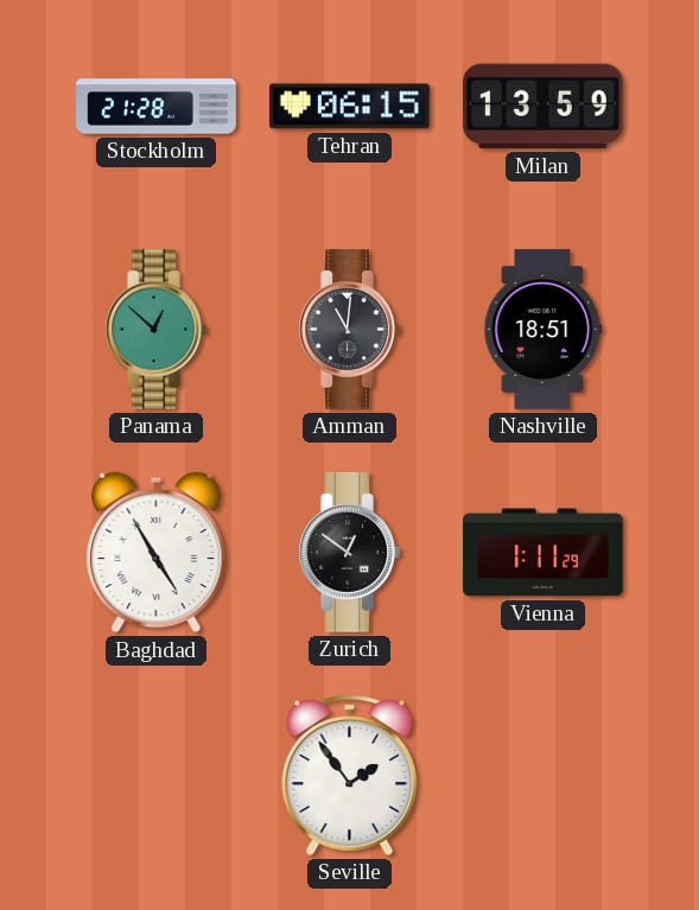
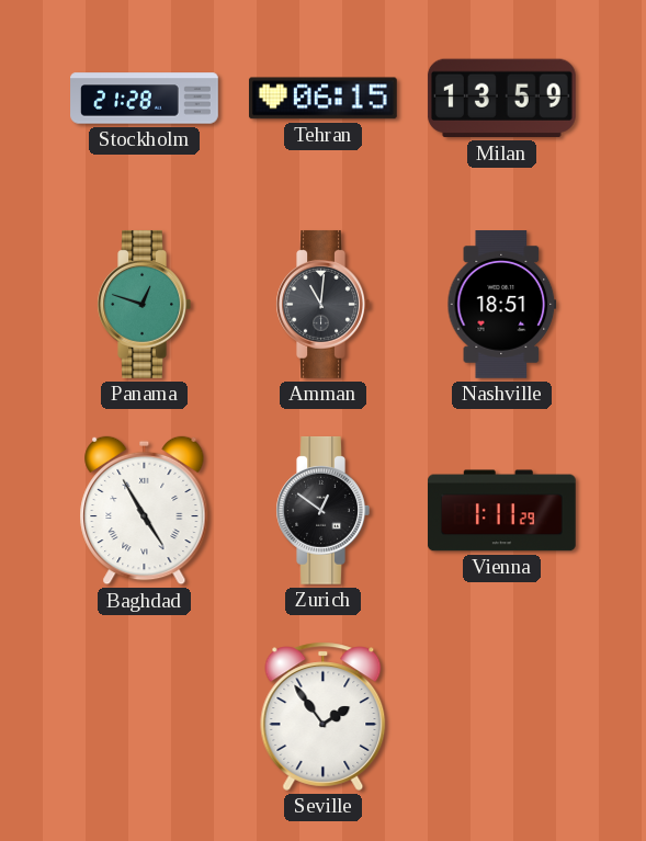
Panama: 12:52 -> 12:48
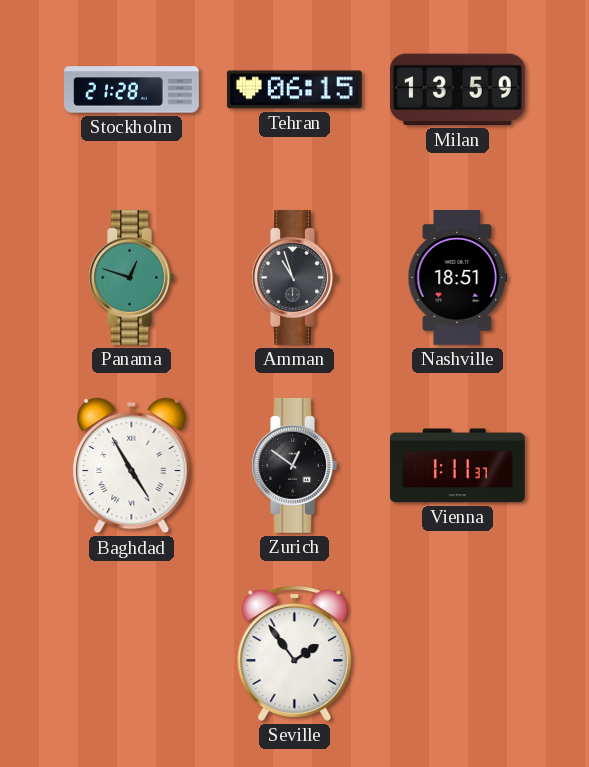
Amman: 11:01 -> 10:57
Vienna: 1:11:29 -> 1:11:37
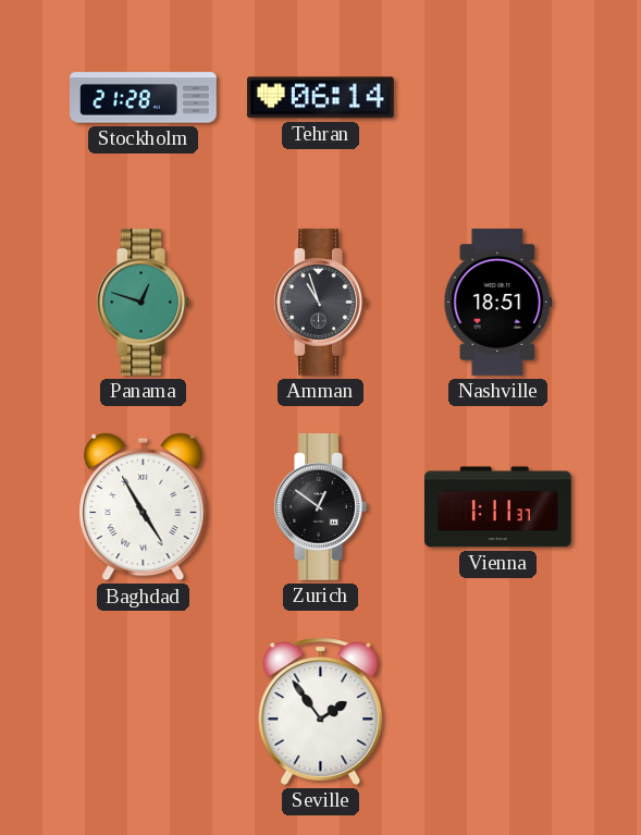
Tehran: 06:15 -> 06:14
Milan: 13:59 -> none
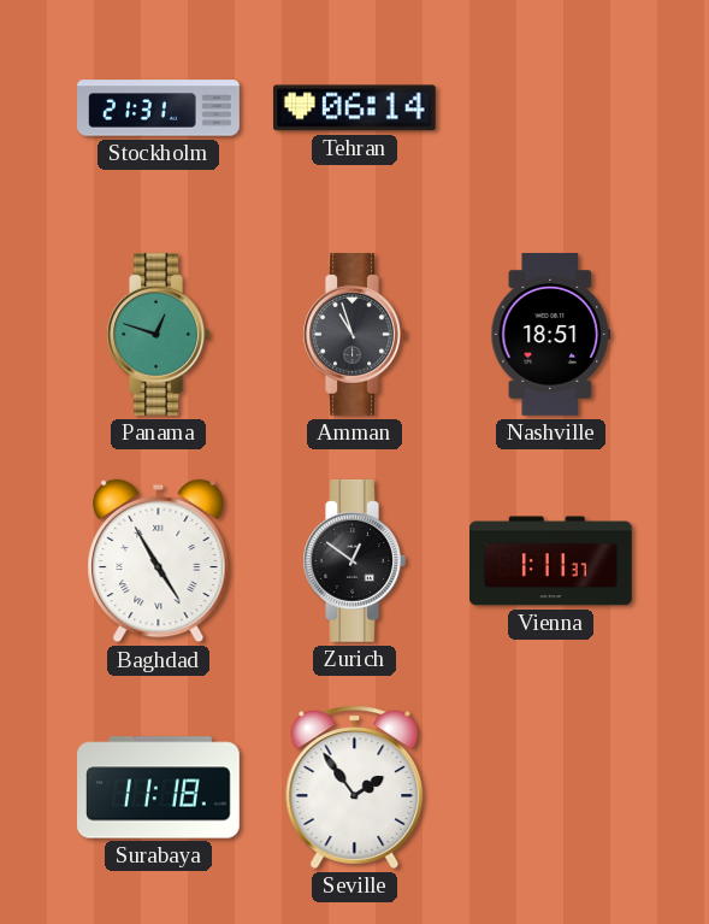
Stockholm: 21:28 -> 21:31
Surabaya: none -> 11:18
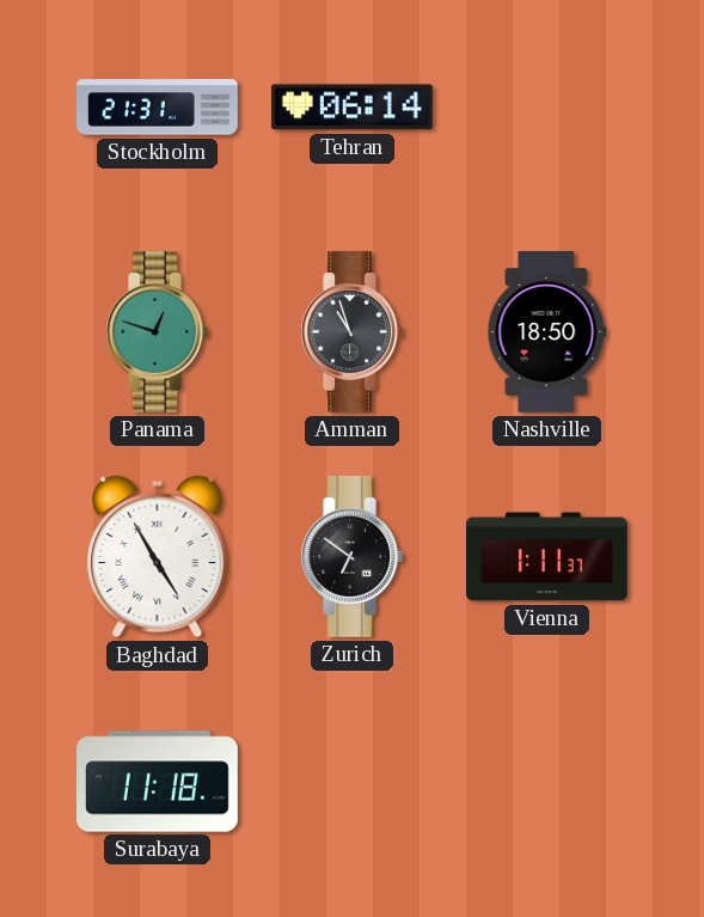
Nashville: 18:51 -> 18:50
Zurich: 12:51 -> 6:51
Seville: 1:54 -> none
